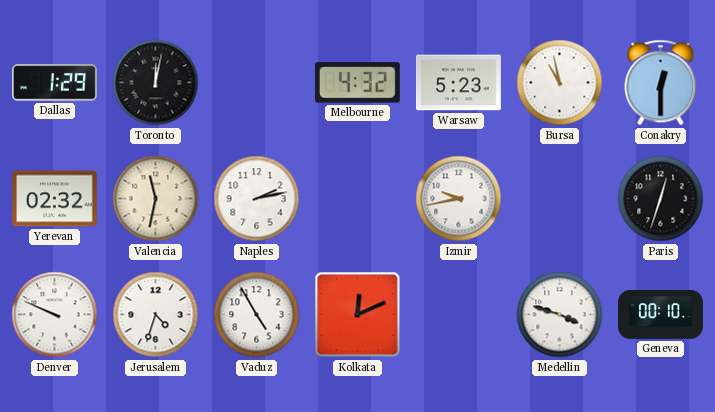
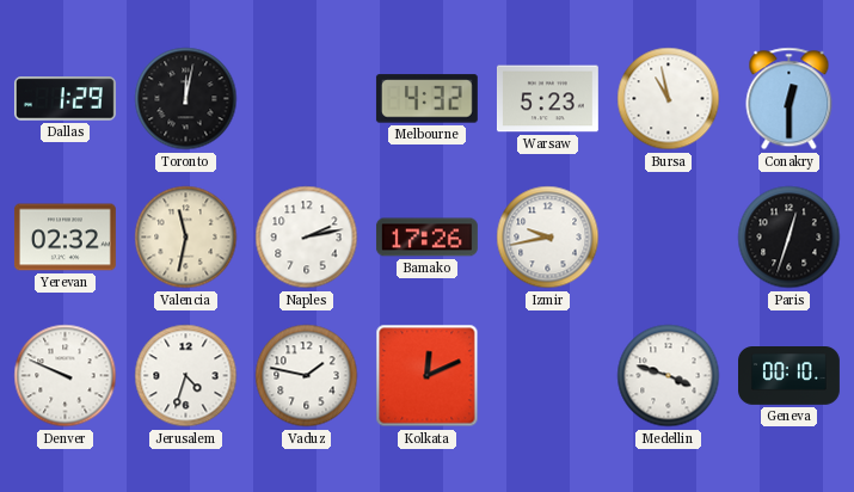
Bamako: none -> 17:26
Vaduz: 4:55 -> 1:47
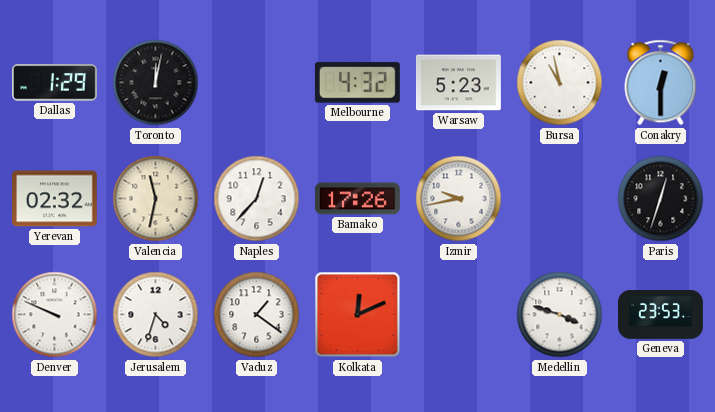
Naples: 2:13 -> 12:37
Vaduz: 1:47 -> 1:21
Geneva: 00:10 -> 23:53
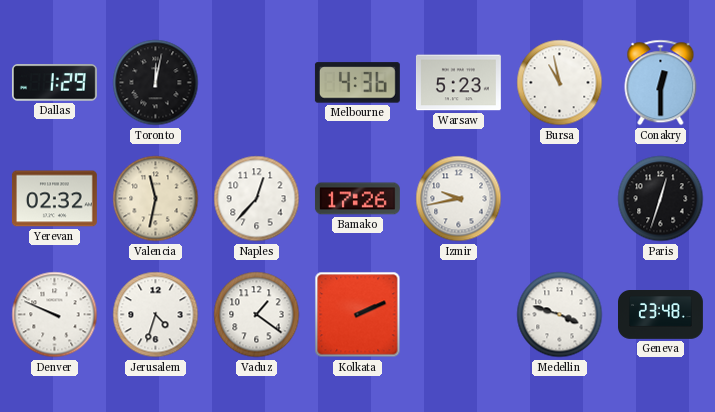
Melbourne: 4:32 -> 4:36
Kolkata: 12:11 -> 2:11
Geneva: 23:53 -> 23:48
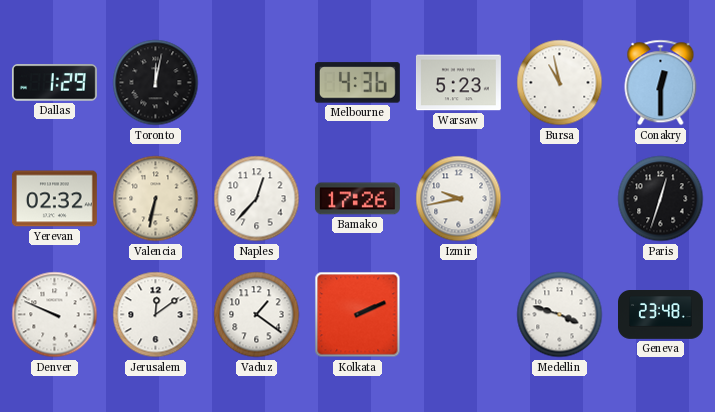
Valencia: 11:32 -> 6:32
Jerusalem: 4:33 -> 12:09
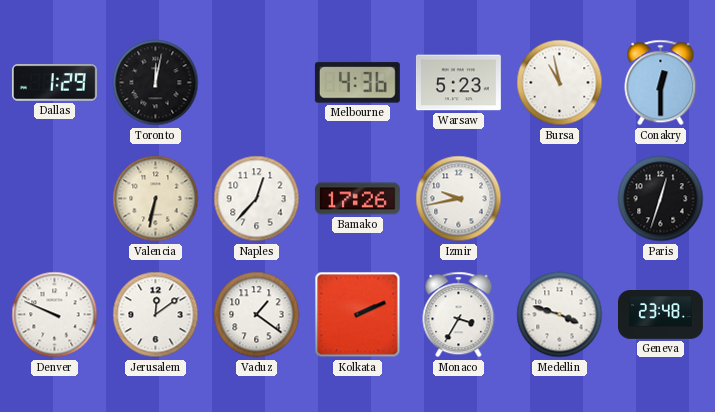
Yerevan: 02:32 -> none
Monaco: none -> 3:35
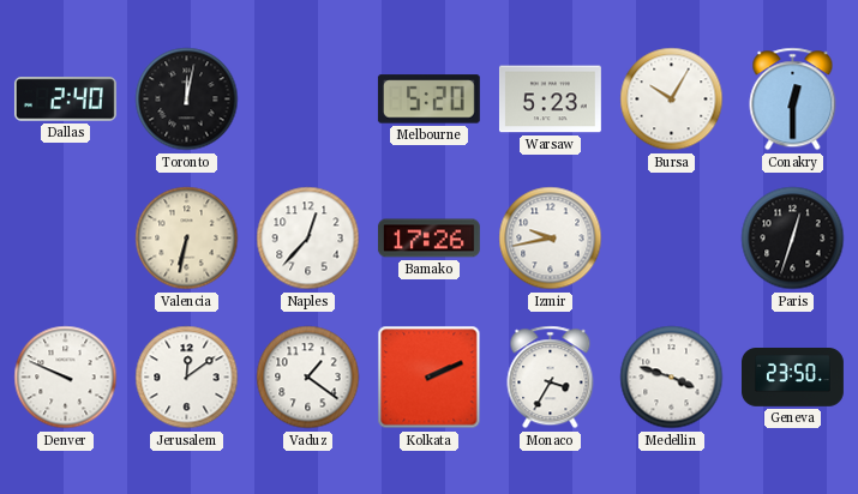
Dallas: 1:29 -> 2:40
Melbourne: 4:36 -> 5:20
Bursa: 10:58 -> 10:05
Geneva: 23:48 -> 23:50
